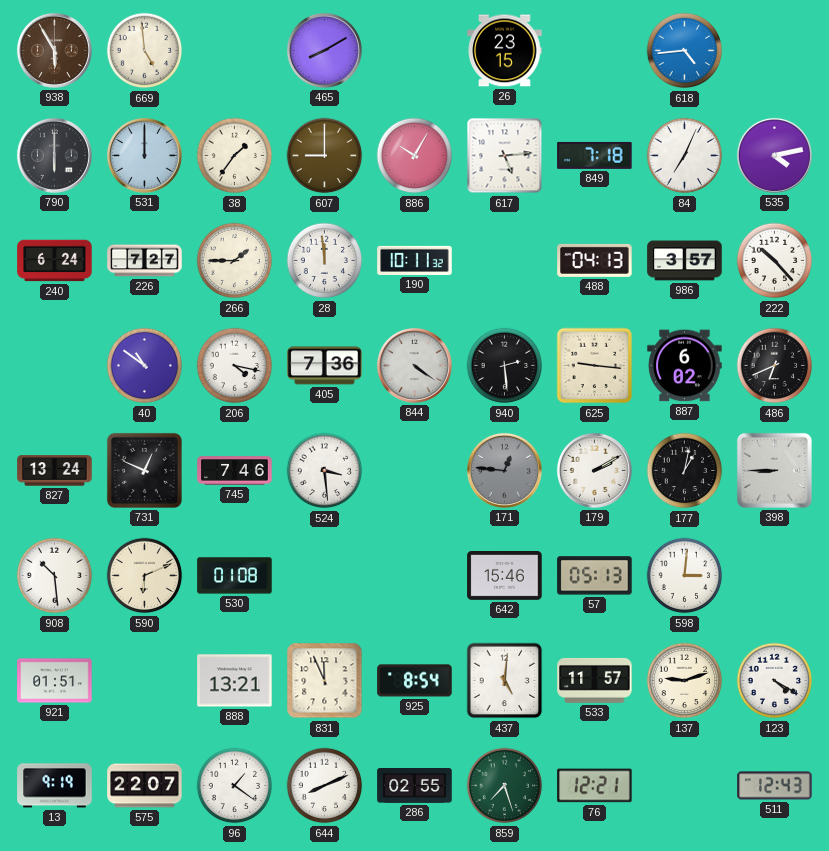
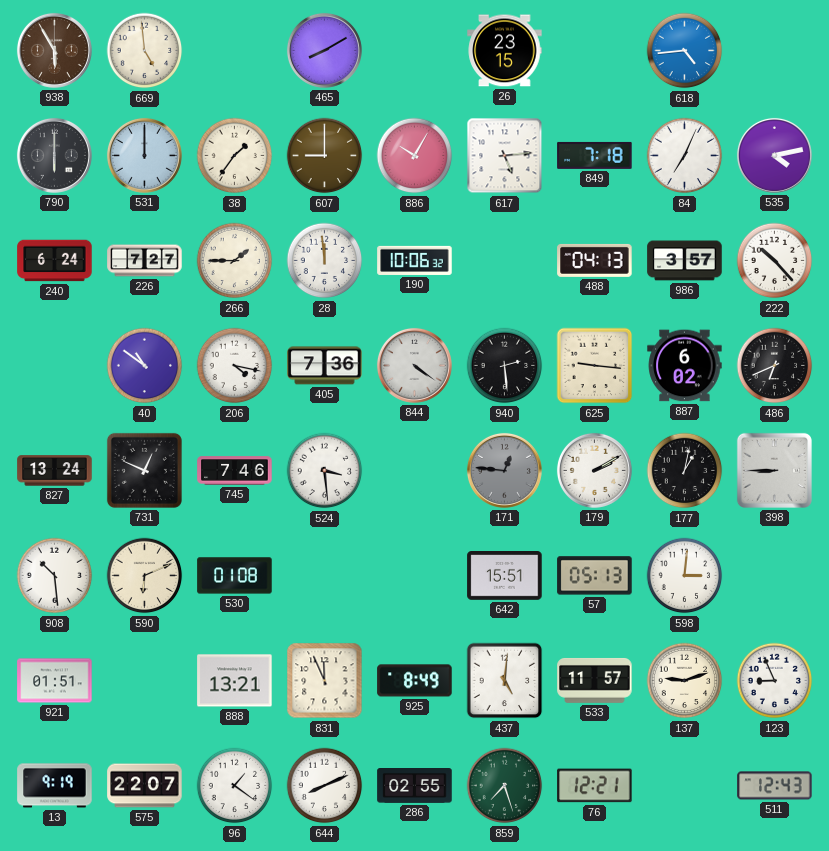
190: 10:11 -> 10:06
642: 15:46 -> 15:51
925: 8:54 -> 8:49
123: 4:20 -> 8:56
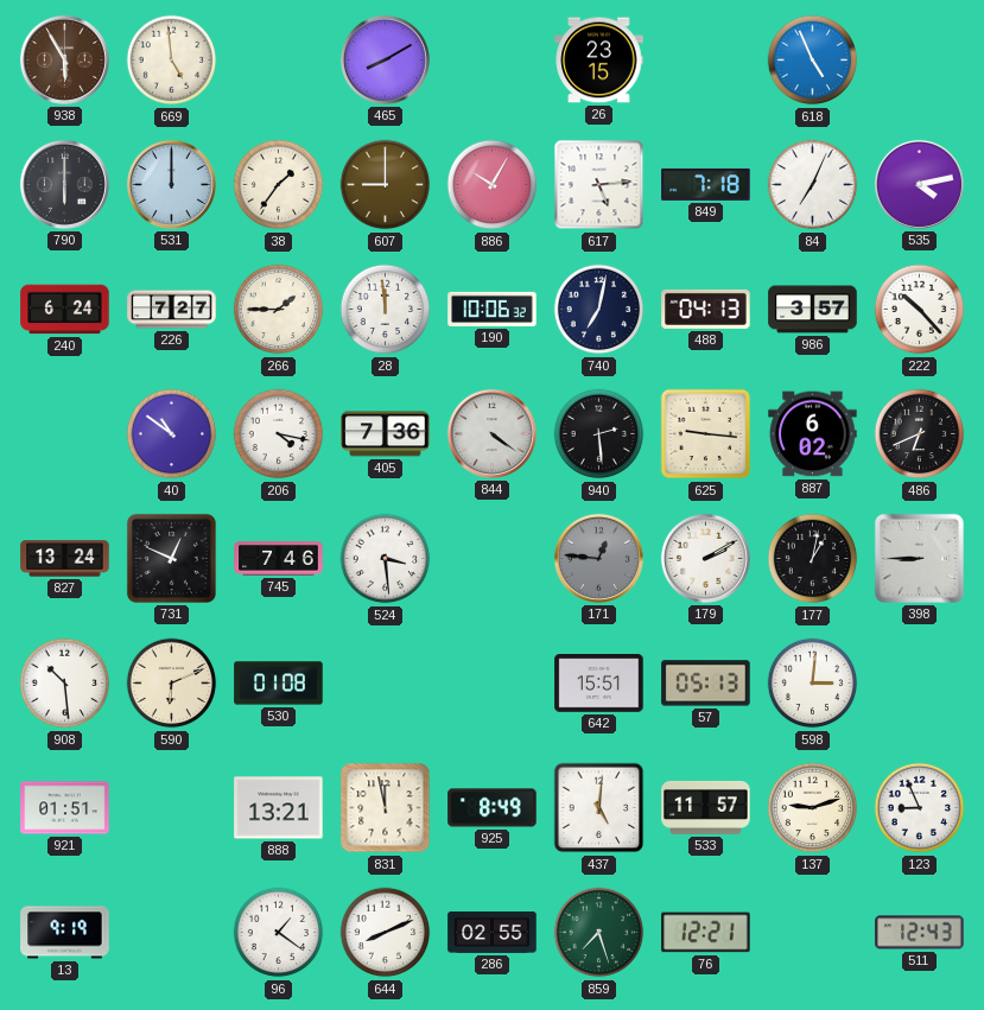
618: 4:44 -> 4:56
740: none -> 7:02
831: 11:56 -> 11:58
575: 22:07 -> none
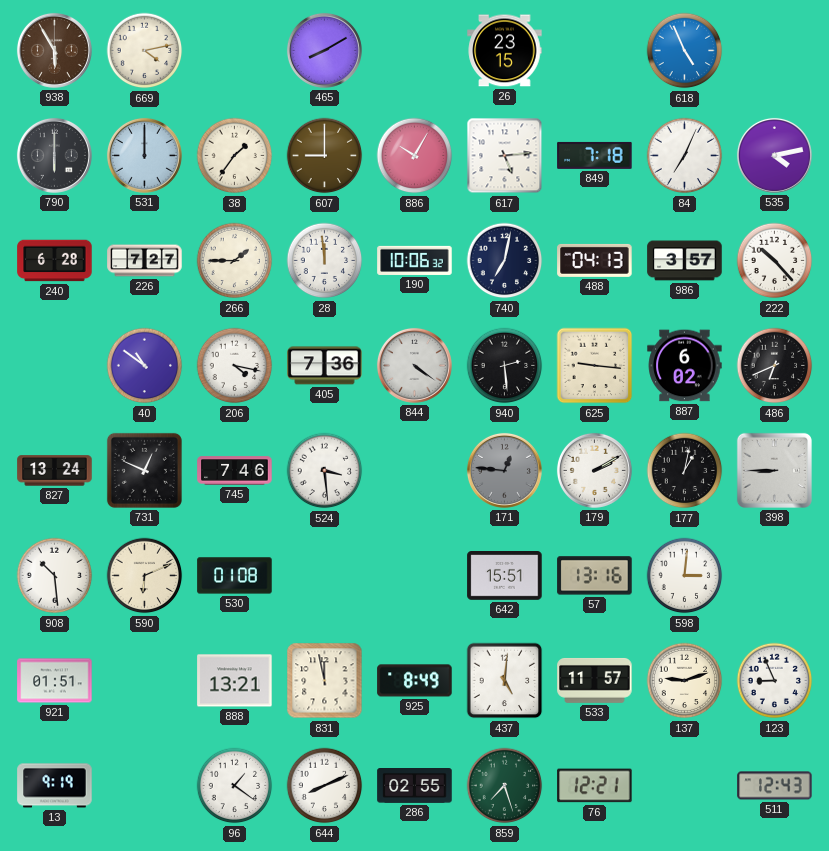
669: 4:59 -> 4:13
240: 6:24 -> 6:28
57: 05:13 -> 13:16
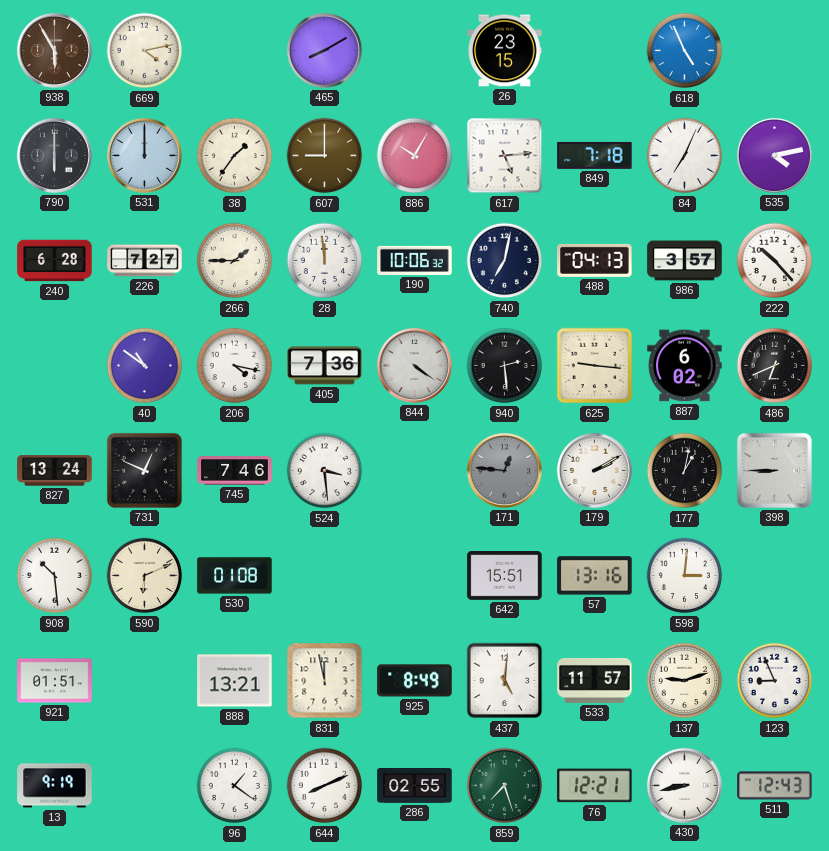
430: none -> 8:43
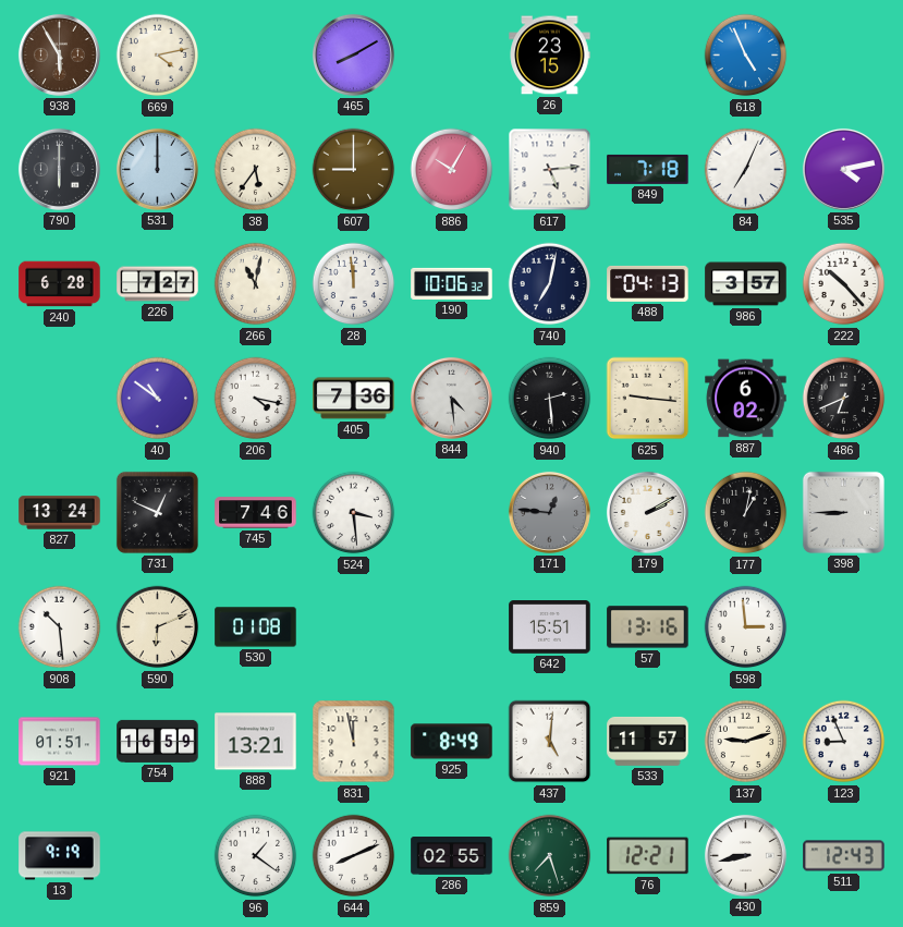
38: 1:36 -> 5:36
266: 1:45 -> 11:02
844: 4:21 -> 4:29
598: 3:01 -> 2:59
754: none -> 16:59
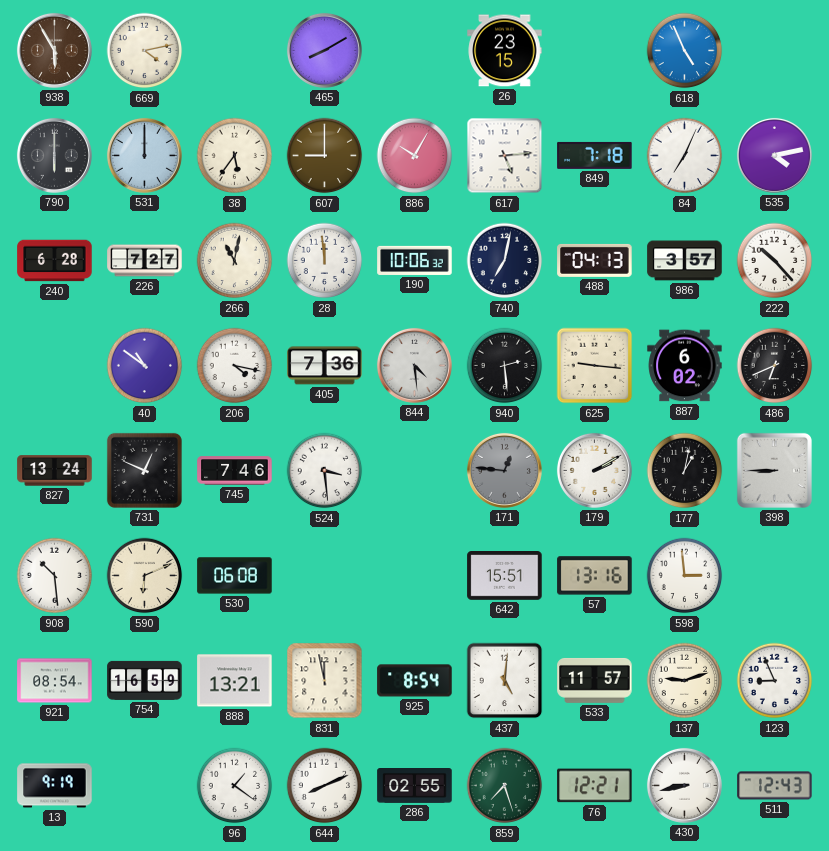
530: 01:08 -> 06:08
921: 01:51 -> 08:54
925: 8:49 -> 8:54
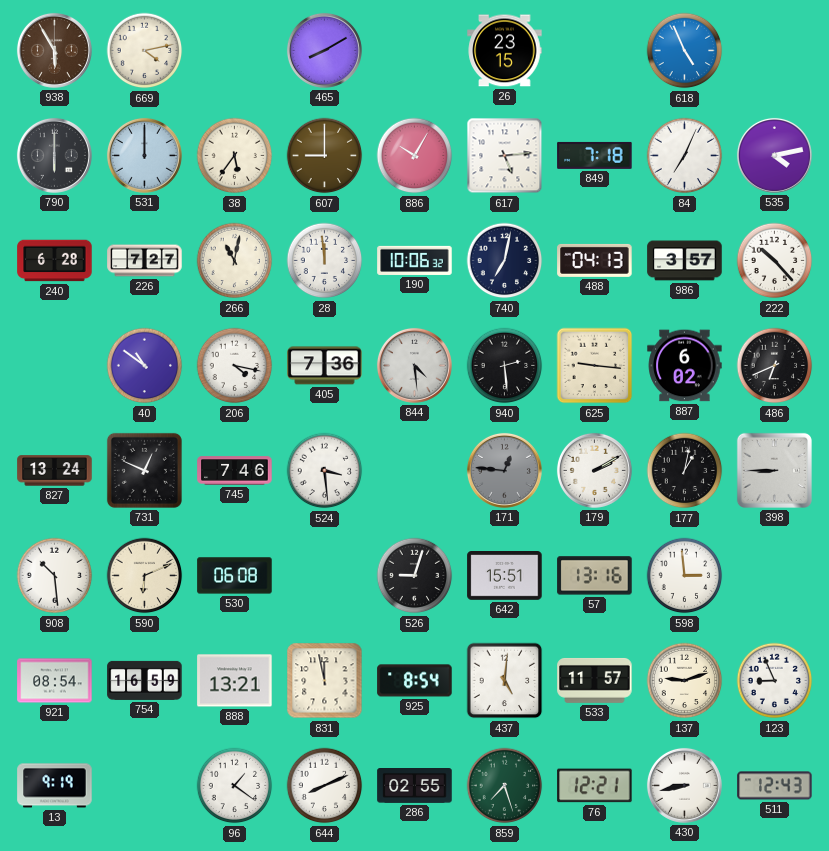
526: none -> 9:03
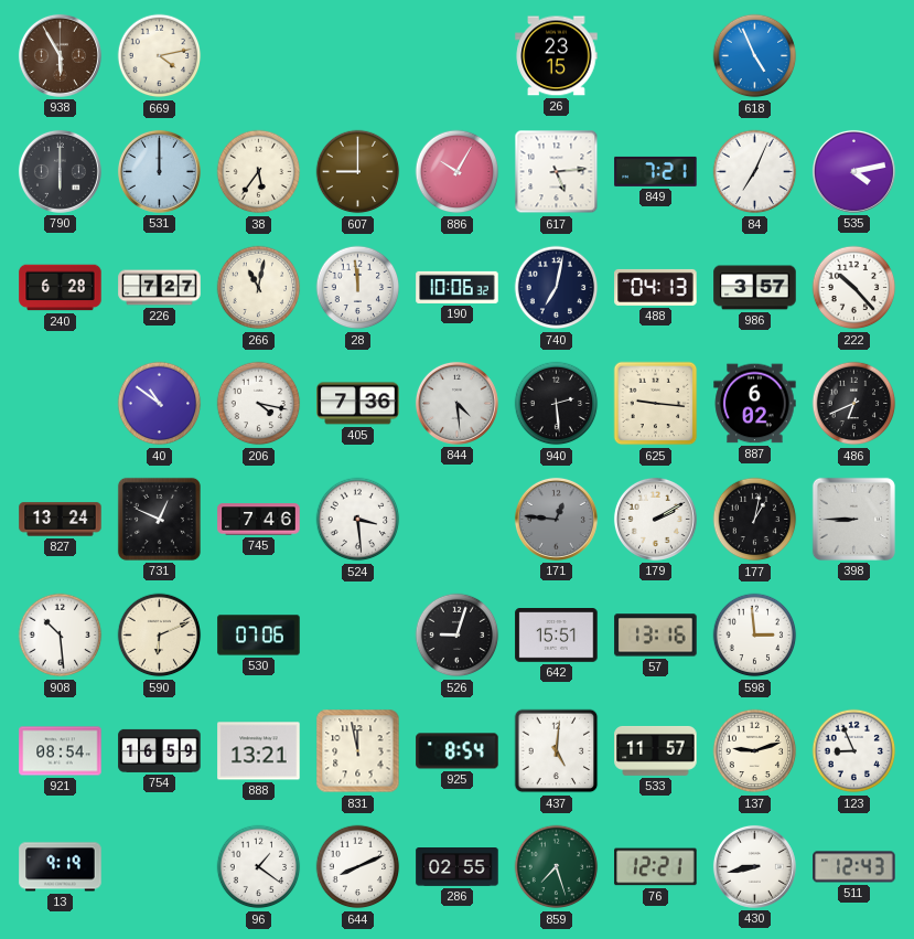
465: 8:10 -> none
849: 7:18 -> 7:21
530: 06:08 -> 07:06
